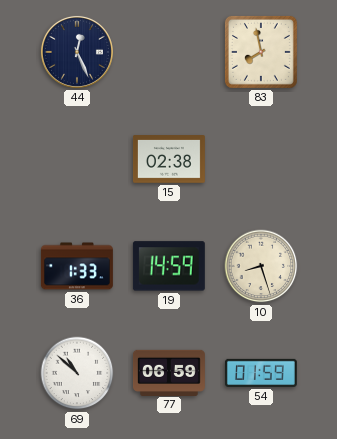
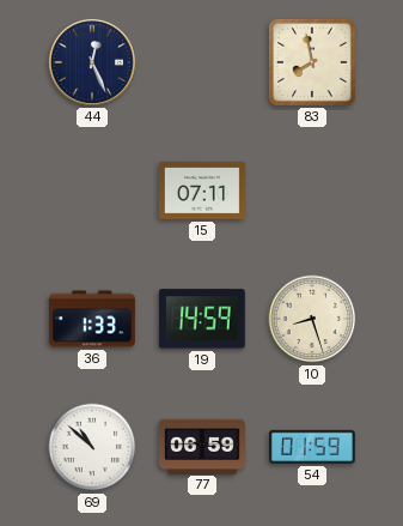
15: 02:38 -> 07:11
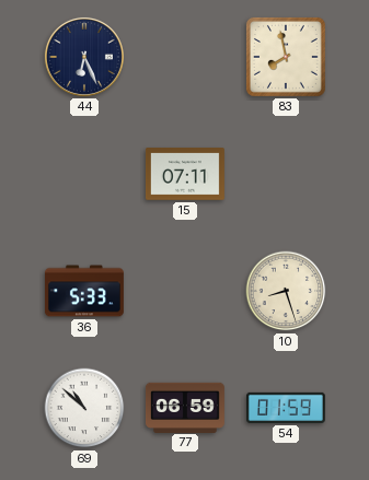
44: 12:26 -> 6:26
36: 1:33 -> 5:33
19: 14:59 -> none
